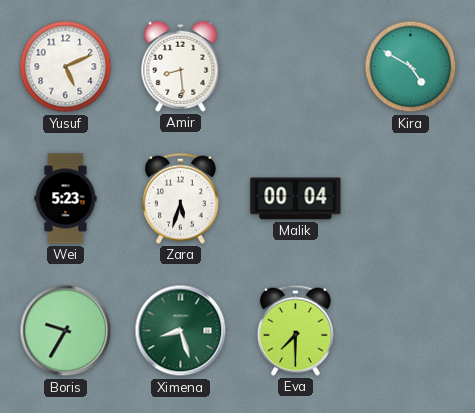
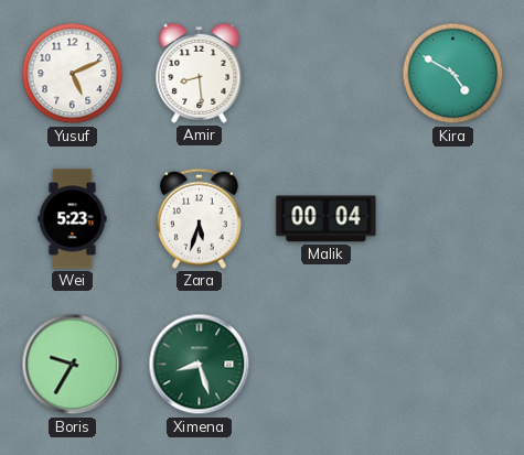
Eva: 7:30 -> none
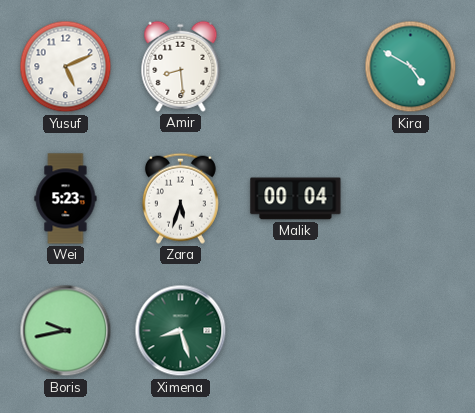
Boris: 9:35 -> 9:43
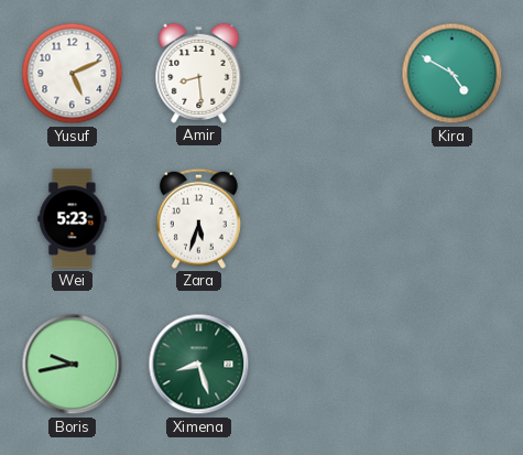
Malik: 00:04 -> none
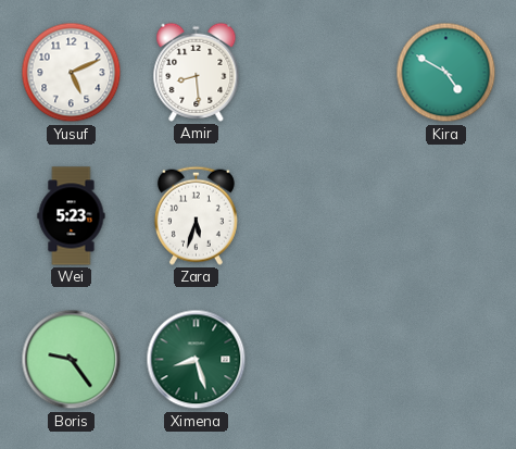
Boris: 9:43 -> 9:24
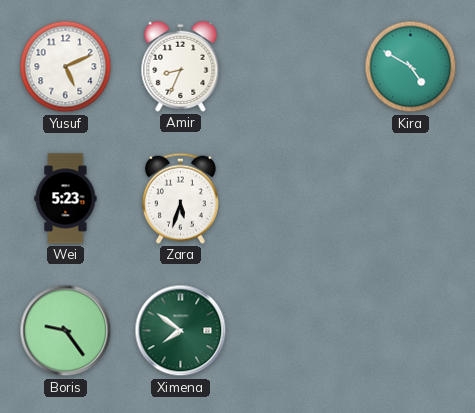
Amir: 8:29 -> 8:34
Ximena: 8:27 -> 7:51
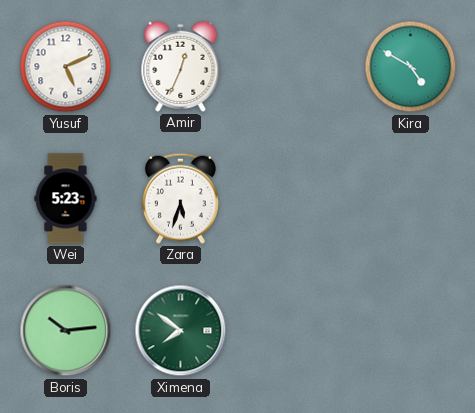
Amir: 8:34 -> 12:34
Boris: 9:24 -> 10:14
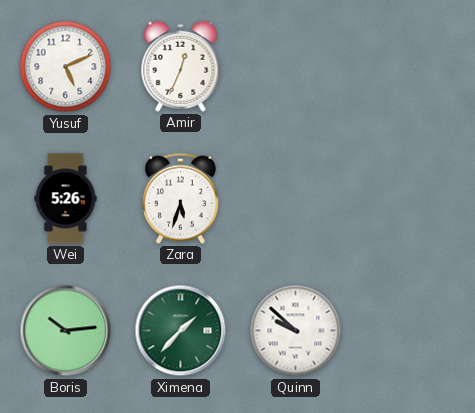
Kira: 4:50 -> none
Wei: 5:23 -> 5:26
Ximena: 7:51 -> 1:37
Quinn: none -> 9:52
